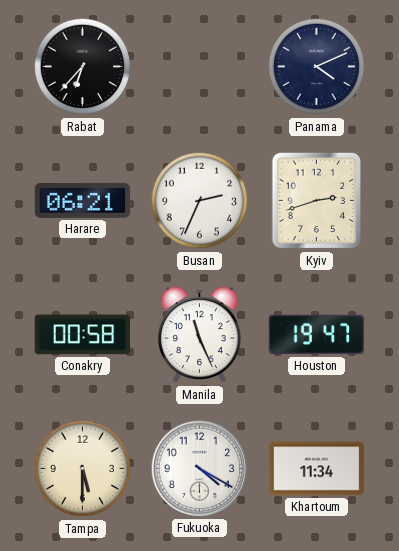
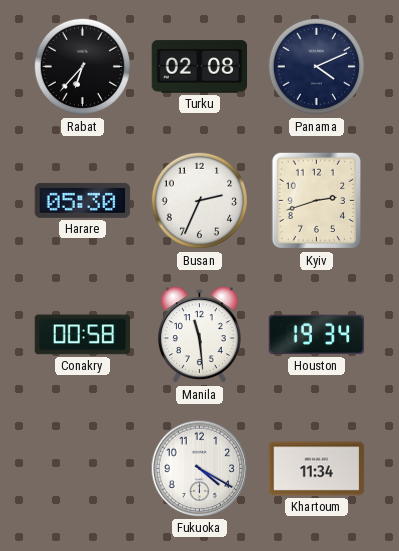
Turku: none -> 02:08
Harare: 06:21 -> 05:30
Manila: 11:26 -> 11:29
Houston: 19:47 -> 19:34
Tampa: 5:30 -> none
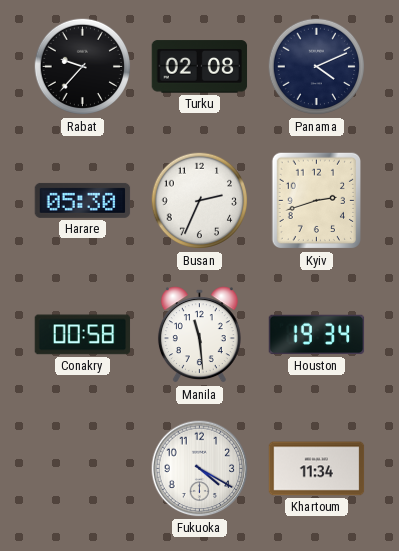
Rabat: 6:37 -> 9:37
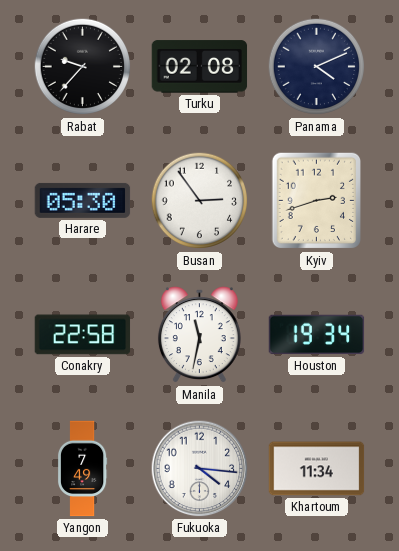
Busan: 2:34 -> 2:54
Conakry: 00:58 -> 22:58
Manila: 11:29 -> 11:32
Yangon: none -> 7:49
Fukuoka: 4:20 -> 4:16
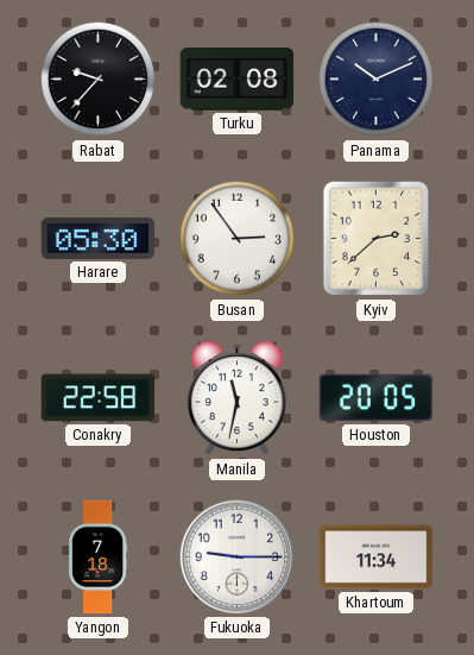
Panama: 4:11 -> 10:11
Kyiv: 2:42 -> 2:38
Houston: 19:34 -> 20:05
Yangon: 7:49 -> 7:18
Fukuoka: 4:16 -> 9:15
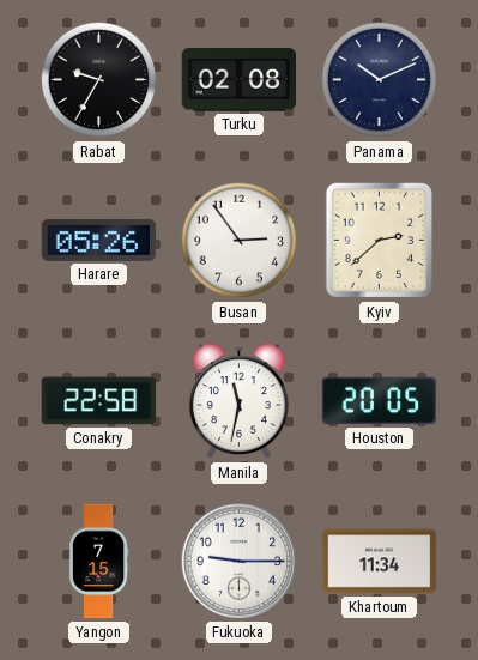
Rabat: 9:37 -> 9:35
Harare: 05:30 -> 05:26
Yangon: 7:18 -> 7:15
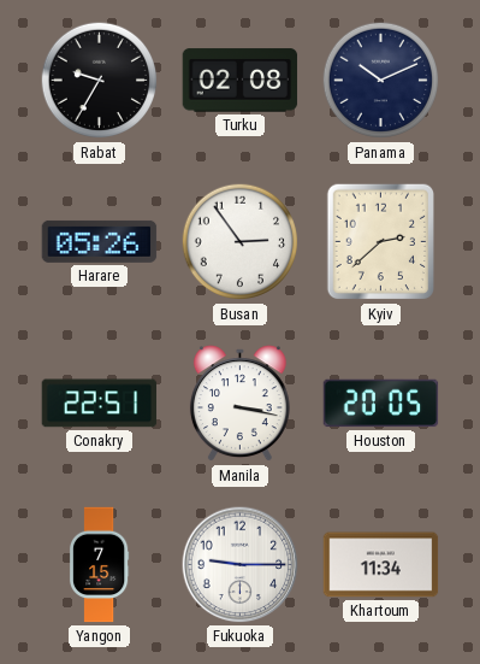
Conakry: 22:58 -> 22:51
Manila: 11:32 -> 3:17
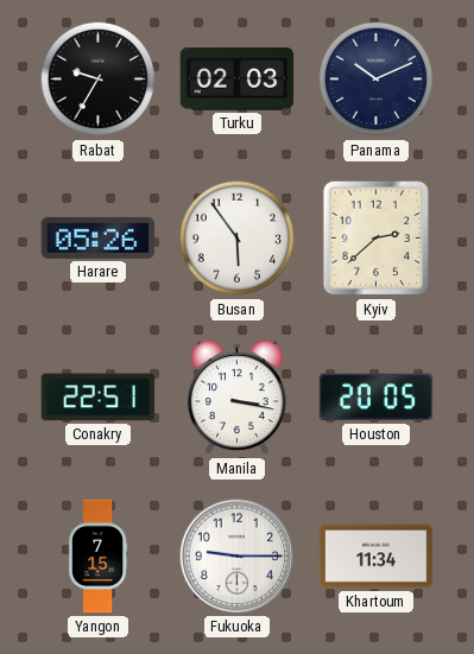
Turku: 02:08 -> 02:03
Busan: 2:54 -> 5:54
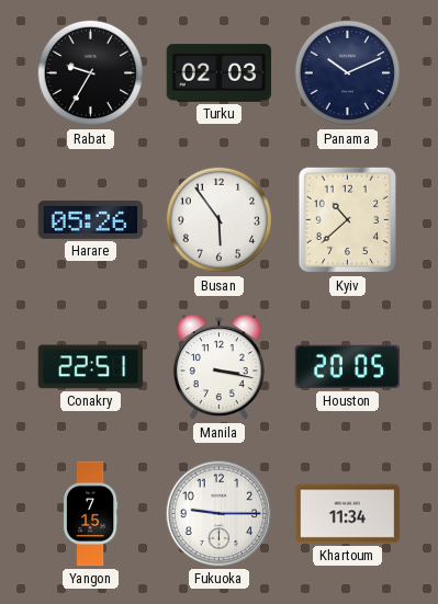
Kyiv: 2:38 -> 10:38
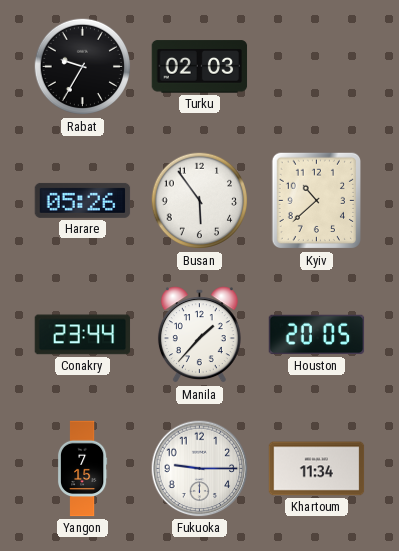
Panama: 10:11 -> none
Conakry: 22:51 -> 23:44
Manila: 3:17 -> 1:37
